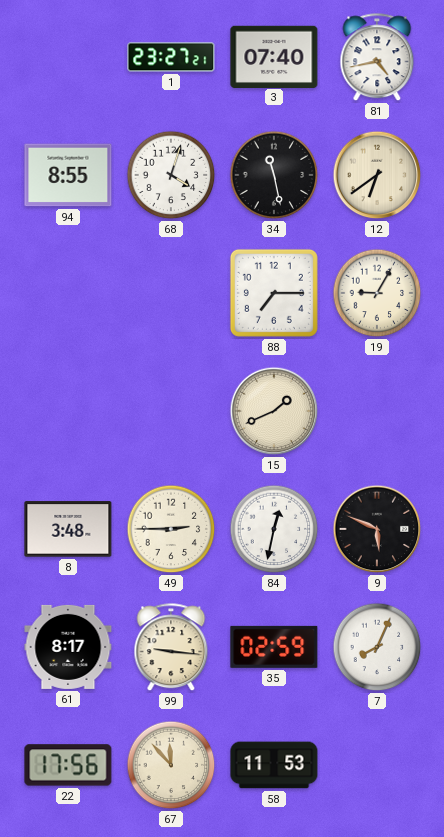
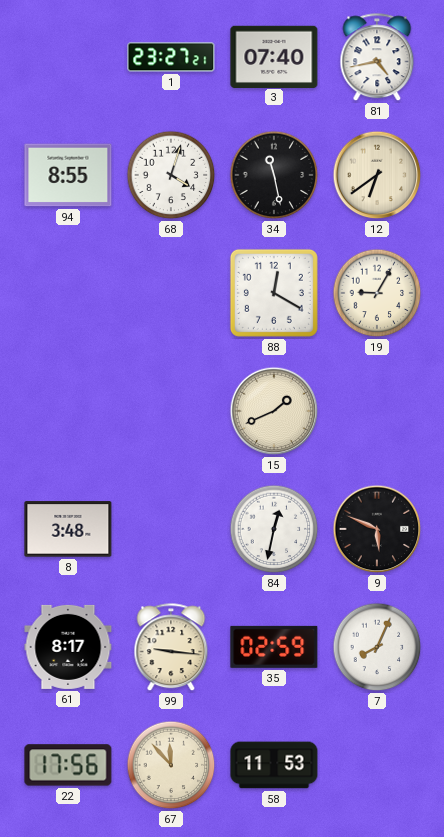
88: 7:15 -> 12:20
49: 2:45 -> none
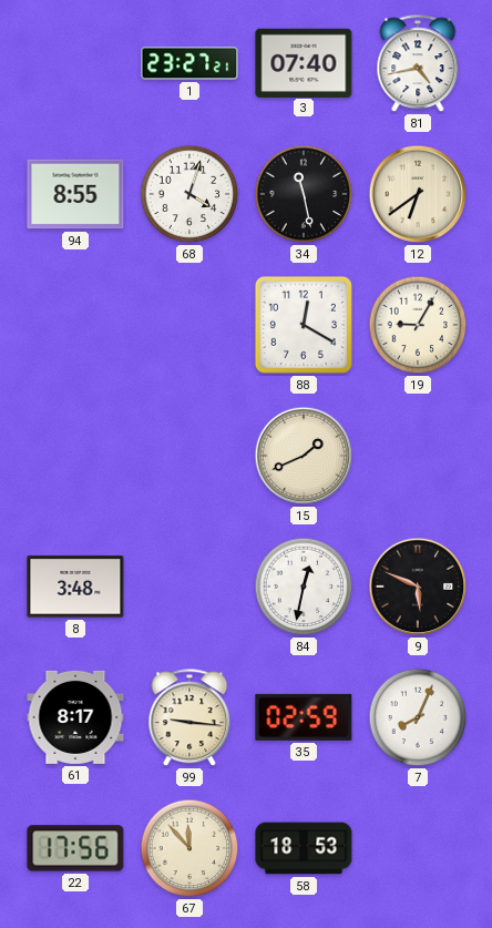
58: 11:53 -> 18:53
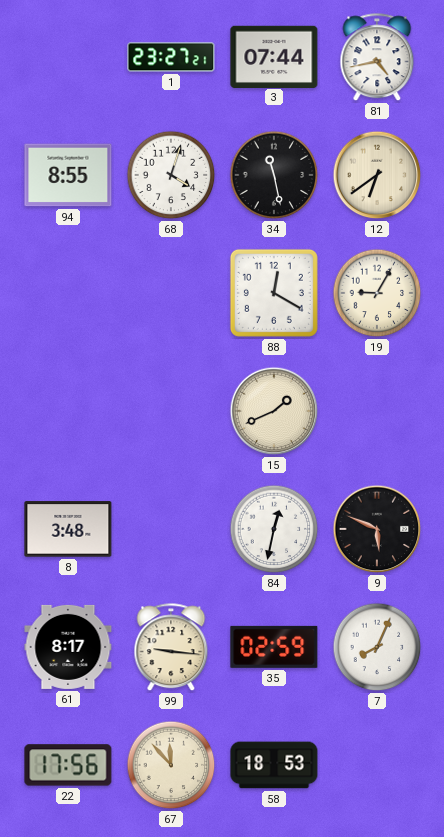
3: 07:40 -> 07:44
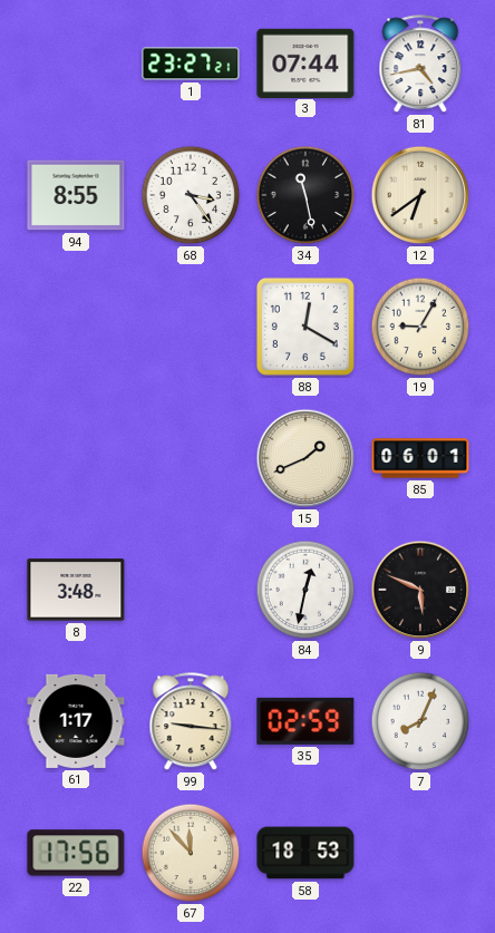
68: 4:03 -> 3:24
85: none -> 06:01
61: 8:17 -> 1:17
